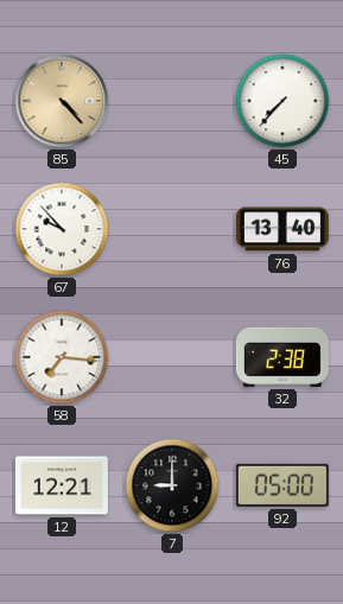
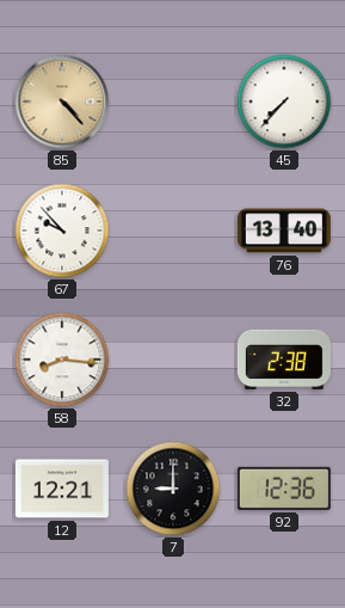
58: 7:16 -> 8:16
92: 05:00 -> 12:36
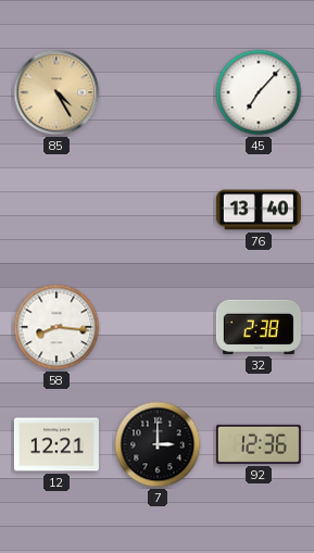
85: 4:23 -> 4:25
45: 7:37 -> 7:07
67: 9:53 -> none
7: 9:00 -> 3:00
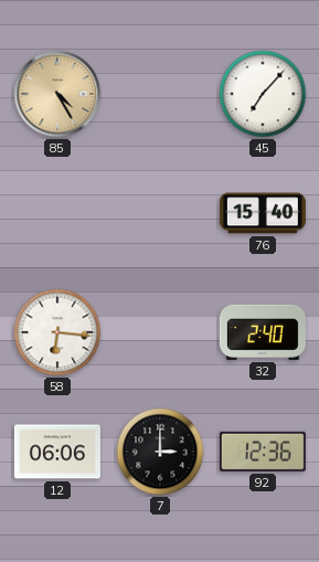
76: 13:40 -> 15:40
58: 8:16 -> 6:16
32: 2:38 -> 2:40
12: 12:21 -> 06:06
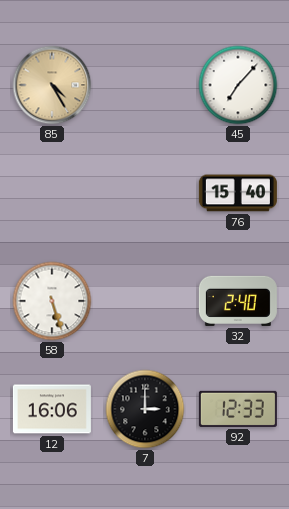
58: 6:16 -> 5:27
12: 06:06 -> 16:06
92: 12:36 -> 12:33
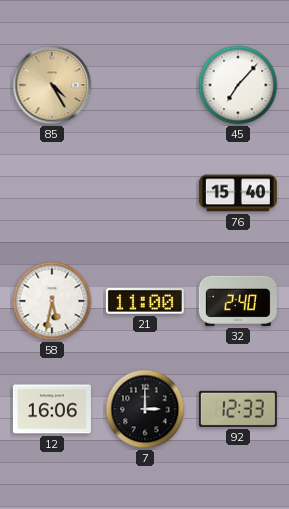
58: 5:27 -> 5:32
21: none -> 11:00
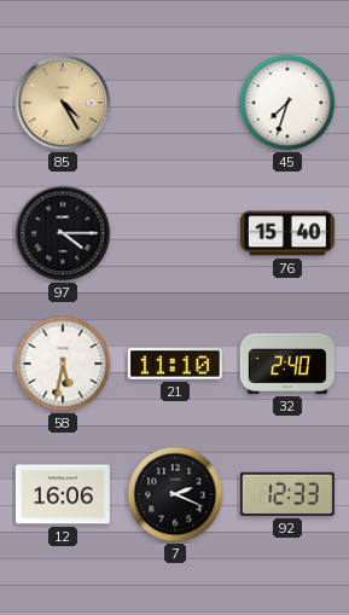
45: 7:07 -> 7:33
97: none -> 4:15
21: 11:00 -> 11:10
7: 3:00 -> 2:19
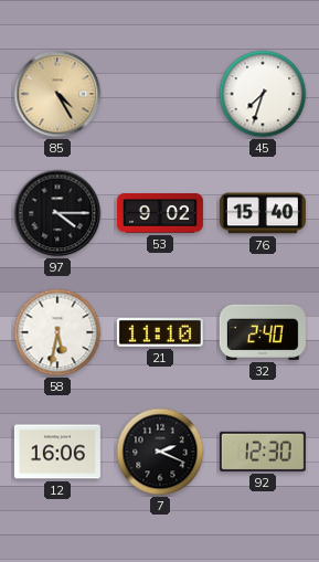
53: none -> 9:02
92: 12:33 -> 12:30
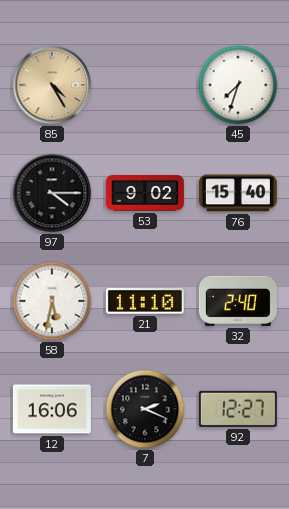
92: 12:30 -> 12:27
